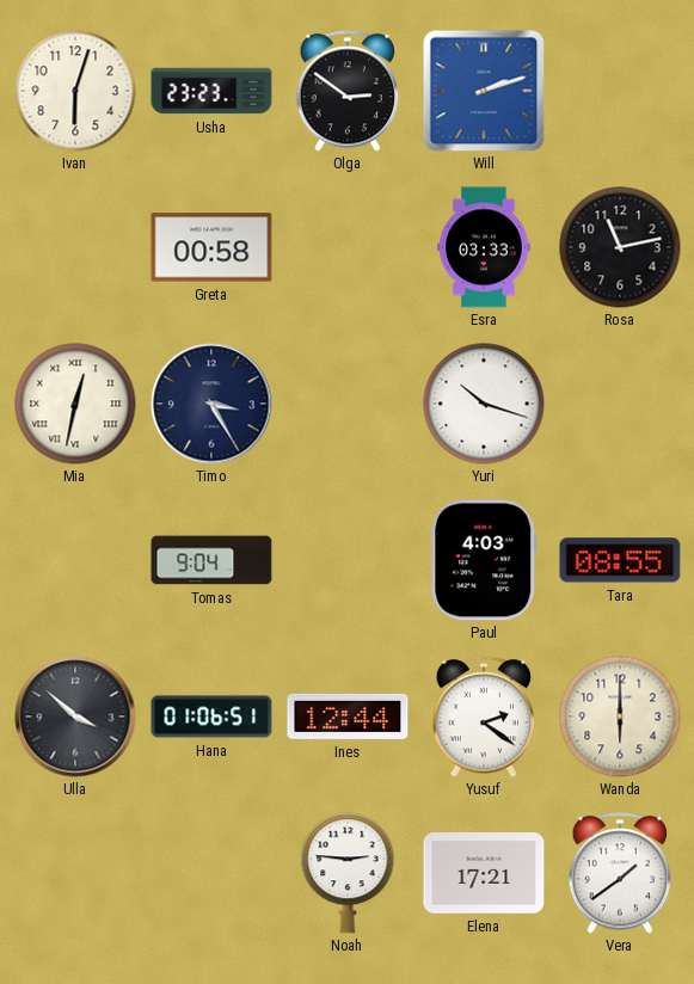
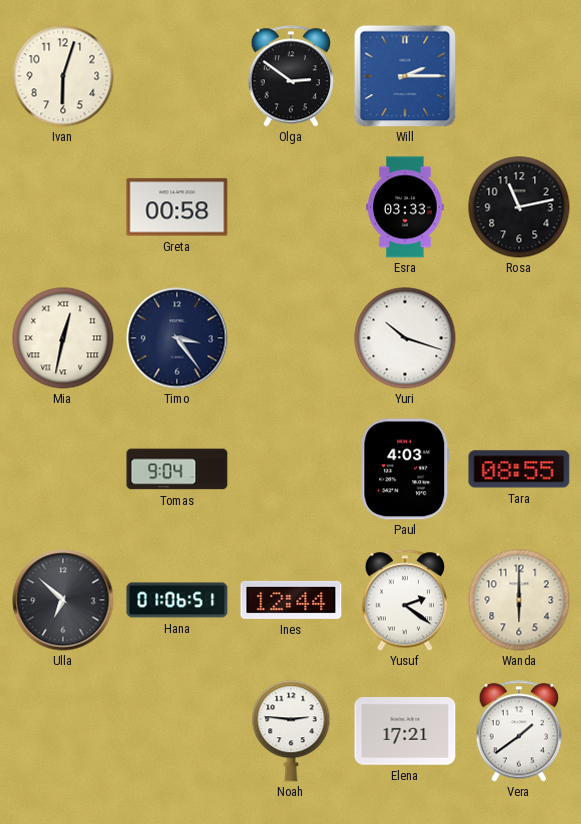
Usha: 23:23 -> none
Will: 2:12 -> 2:15
Timo: 3:25 -> 3:24
Ulla: 3:52 -> 6:52
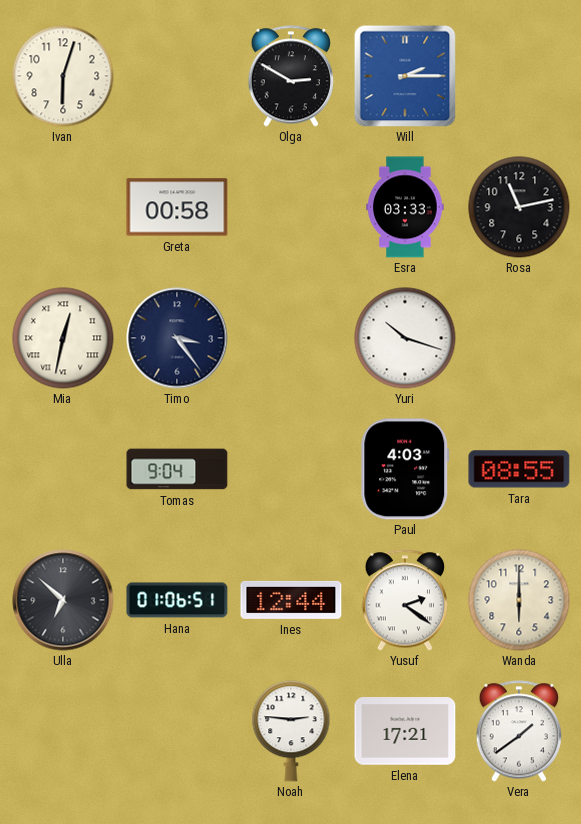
Olga: 2:51 -> 2:50
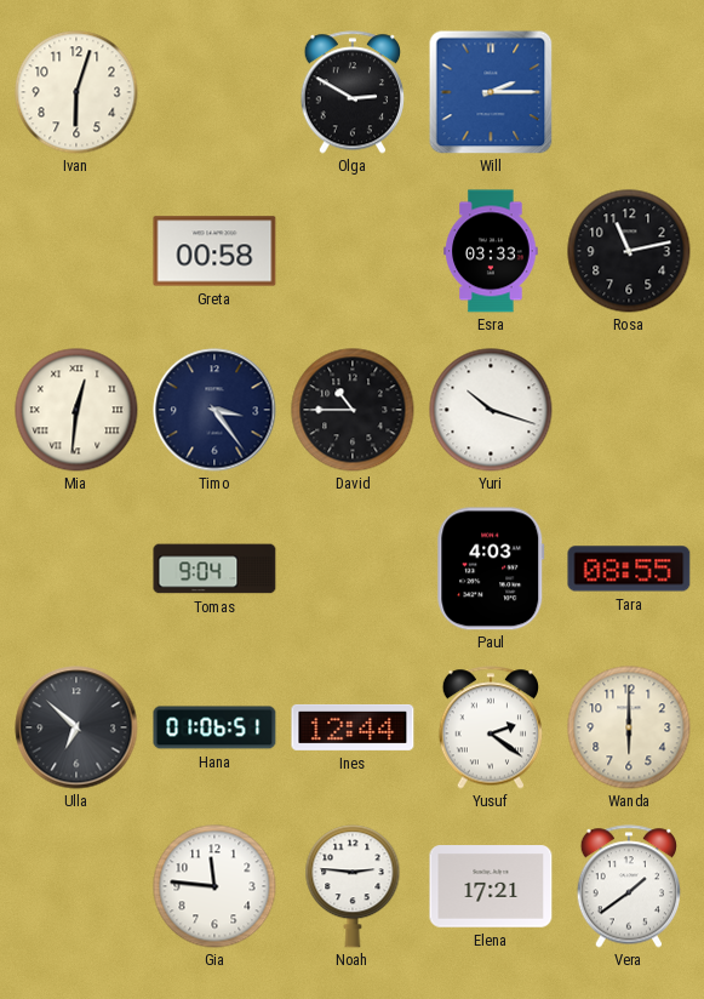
Mia: 12:32 -> 12:31
David: none -> 10:45
Gia: none -> 11:46
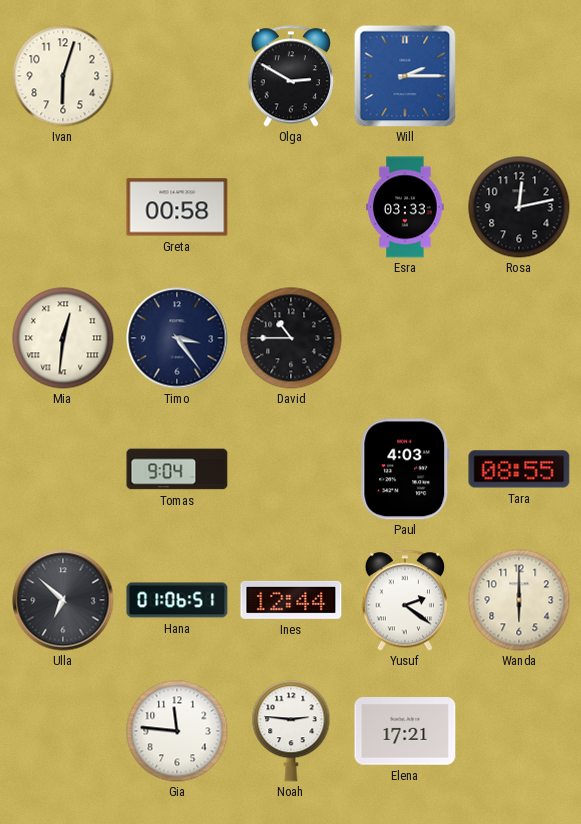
Rosa: 11:13 -> 12:13
Yuri: 10:18 -> none
Vera: 1:39 -> none
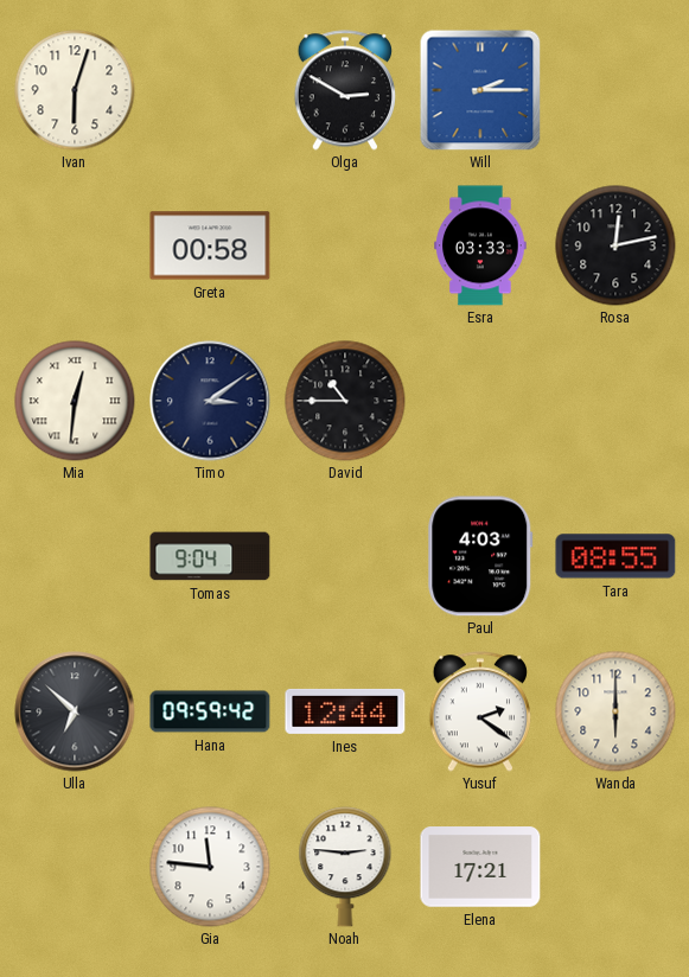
Timo: 3:24 -> 3:09
Hana: 01:06 -> 09:59
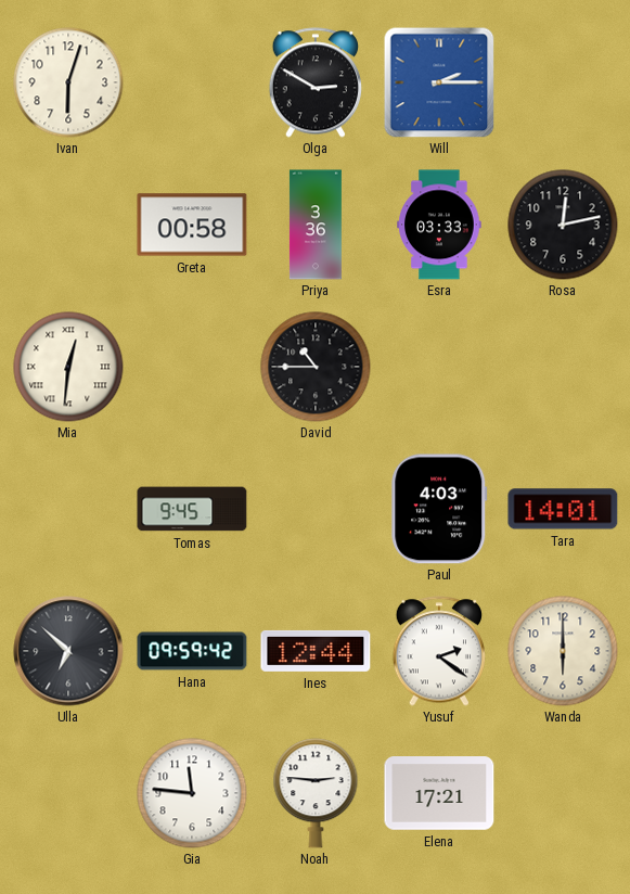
Priya: none -> 3:36
Timo: 3:09 -> none
Tomas: 9:04 -> 9:45
Tara: 08:55 -> 14:01
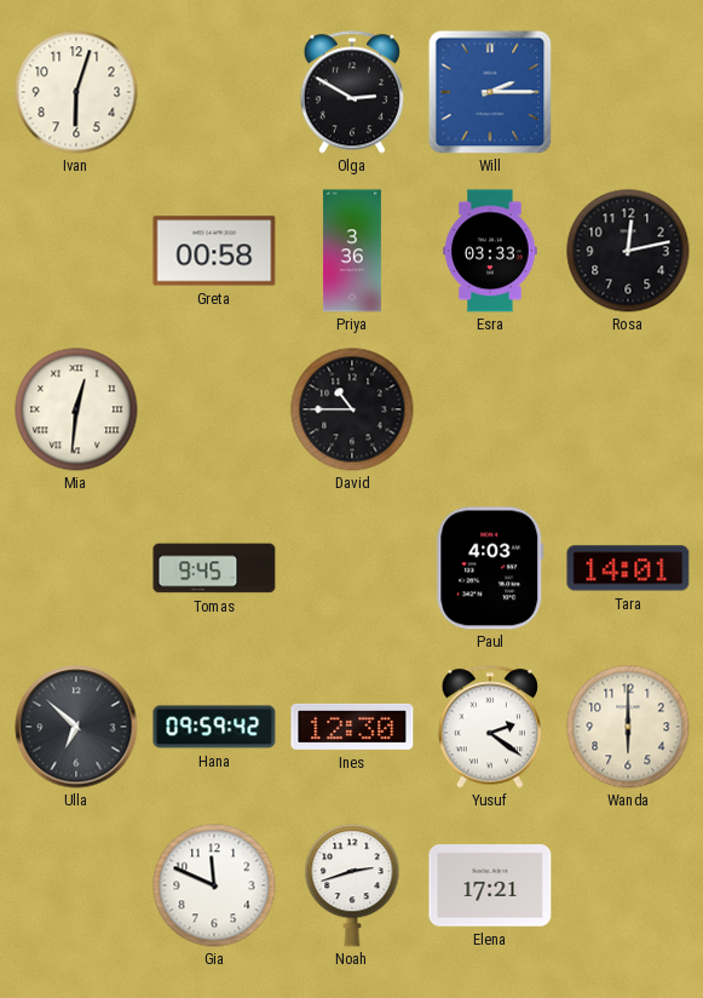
Ines: 12:44 -> 12:30
Gia: 11:46 -> 11:49
Noah: 2:46 -> 2:42
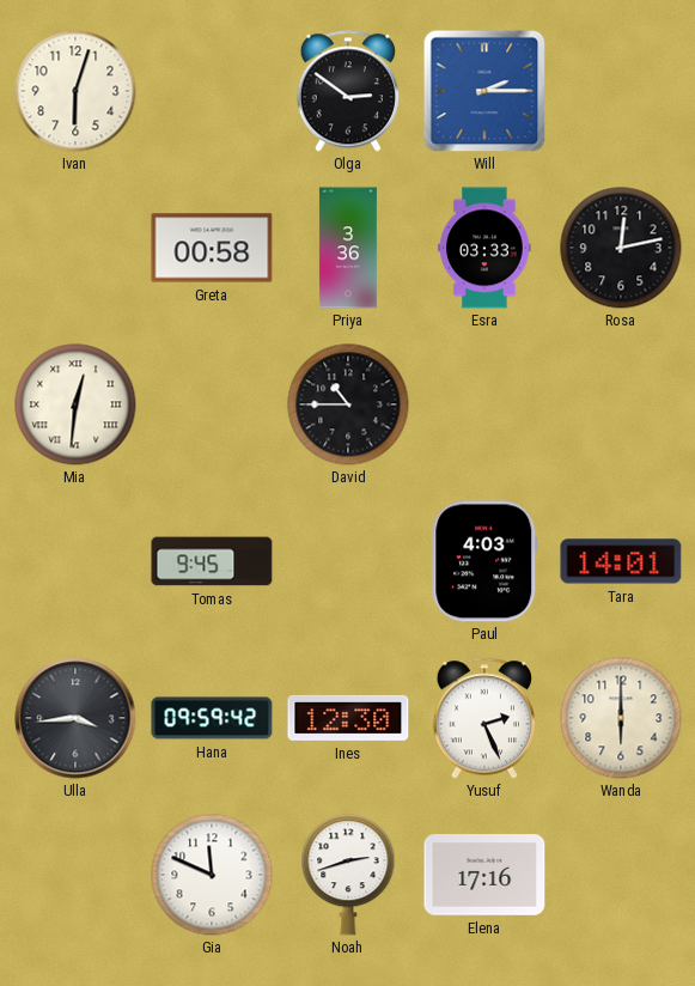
Olga: 2:50 -> 2:51
Ulla: 6:52 -> 3:44
Yusuf: 2:21 -> 2:26
Elena: 17:21 -> 17:16
